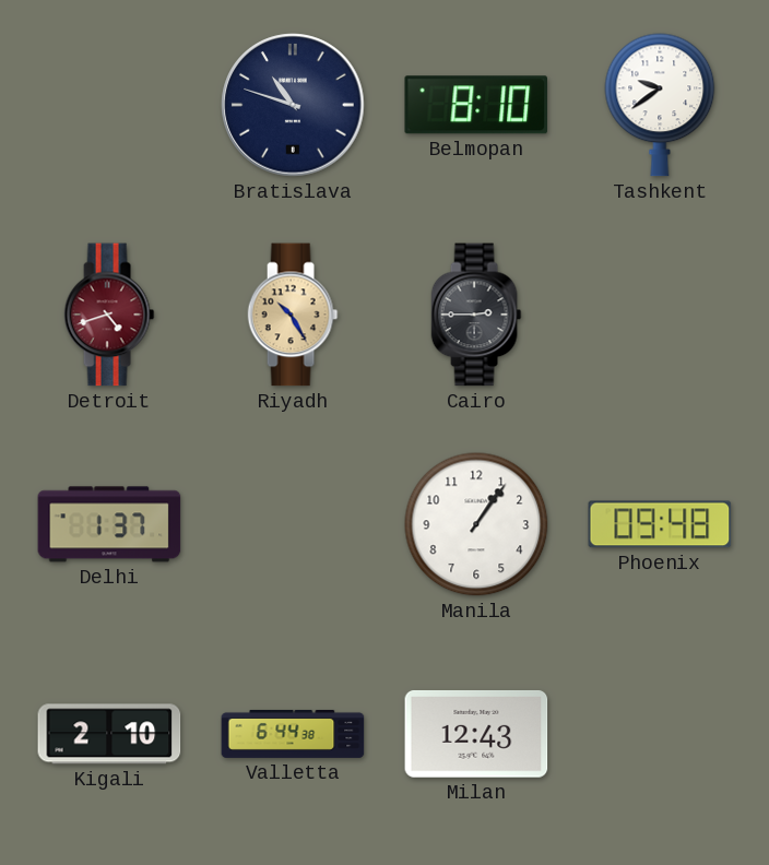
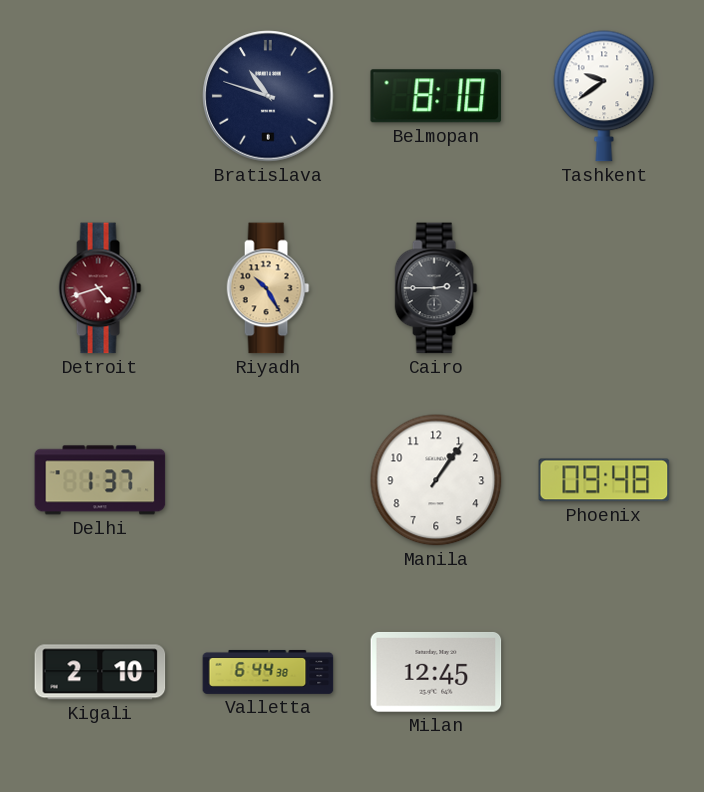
Milan: 12:43 -> 12:45
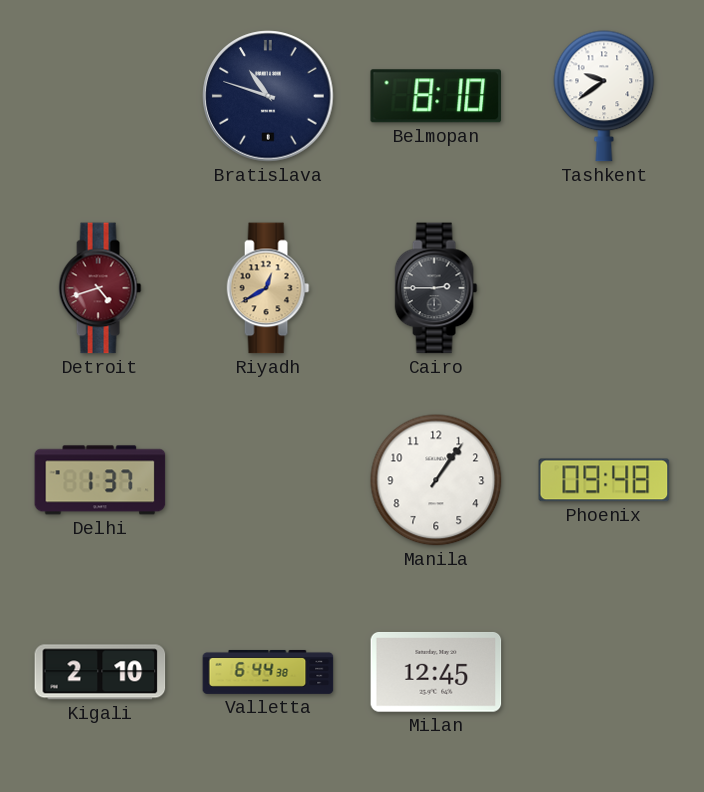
Riyadh: 10:25 -> 12:40
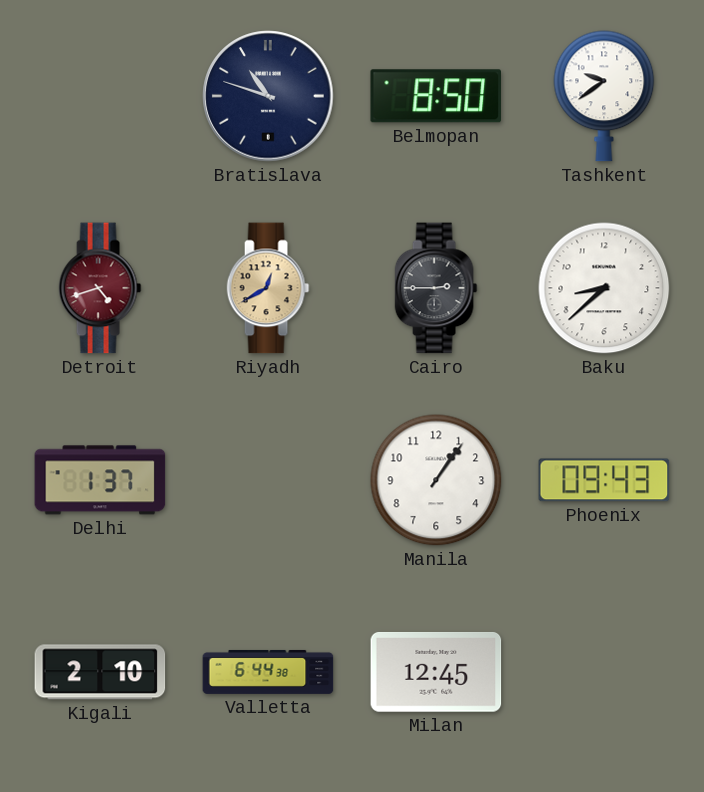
Belmopan: 8:10 -> 8:50
Baku: none -> 8:38
Phoenix: 09:48 -> 09:43
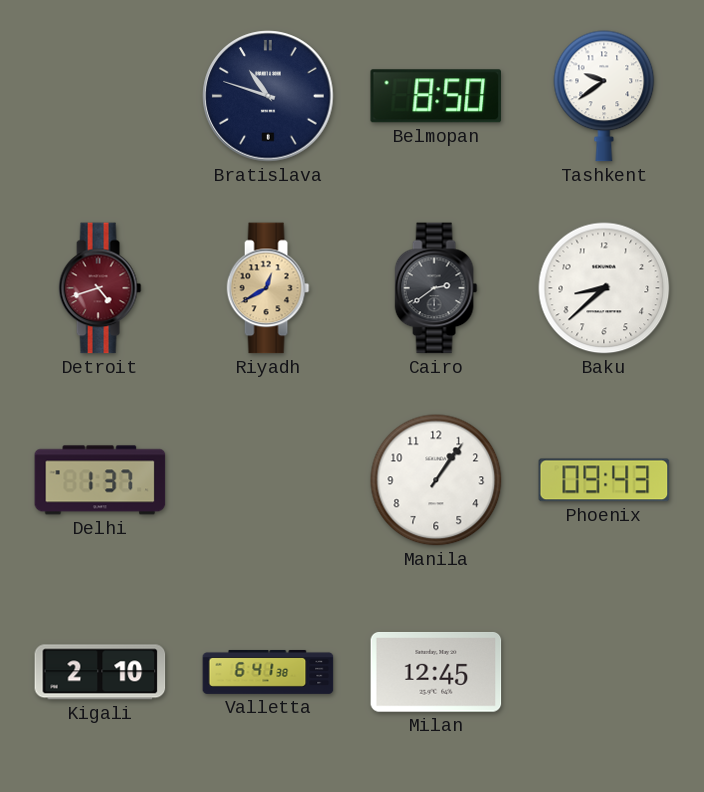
Cairo: 2:45 -> 2:39
Valletta: 6:44 -> 6:41
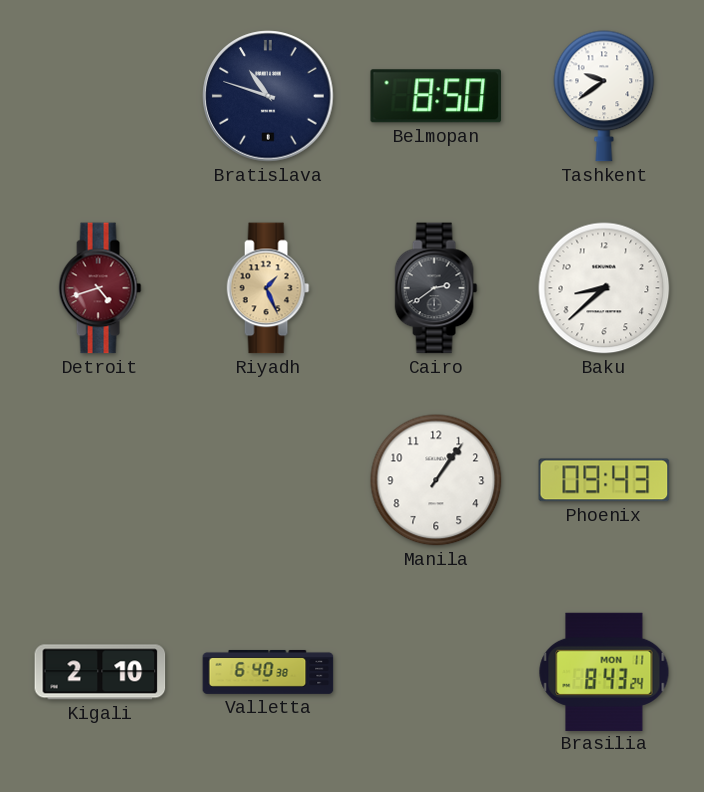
Riyadh: 12:40 -> 1:26
Delhi: 1:37 -> none
Valletta: 6:41 -> 6:40
Milan: 12:45 -> none
Brasilia: none -> 8:43
